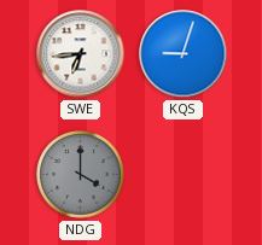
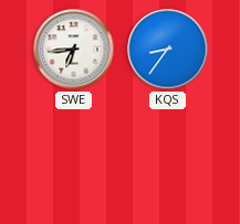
KQS: 9:03 -> 8:36
NDG: 4:00 -> none
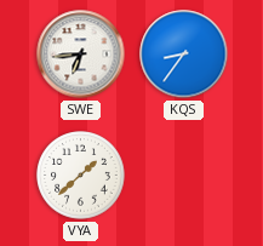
VYA: none -> 1:38
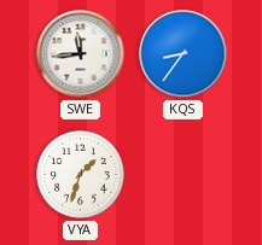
SWE: 6:44 -> 11:44
VYA: 1:38 -> 1:33
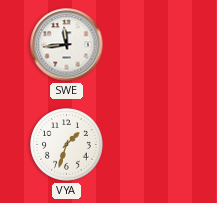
KQS: 8:36 -> none
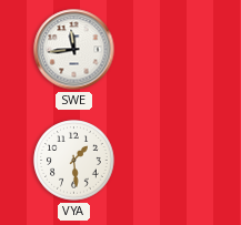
VYA: 1:33 -> 1:29
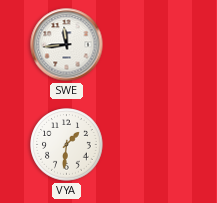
VYA: 1:29 -> 1:31
